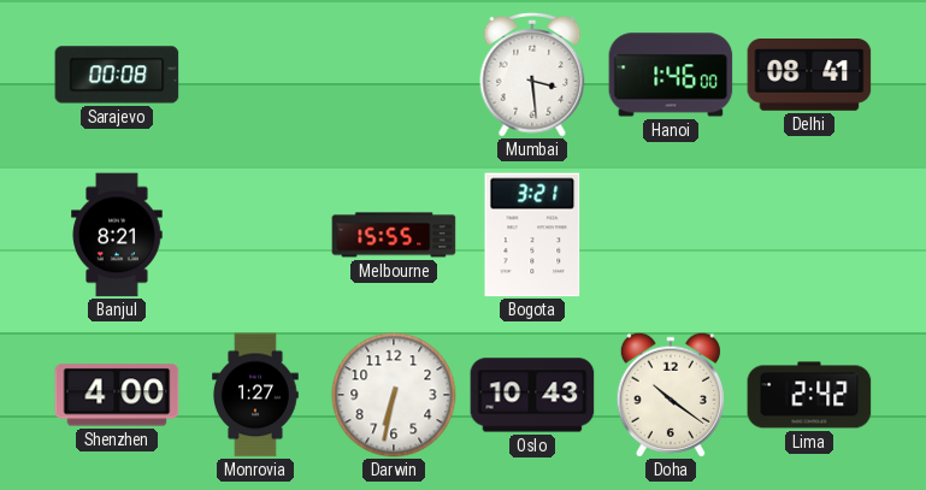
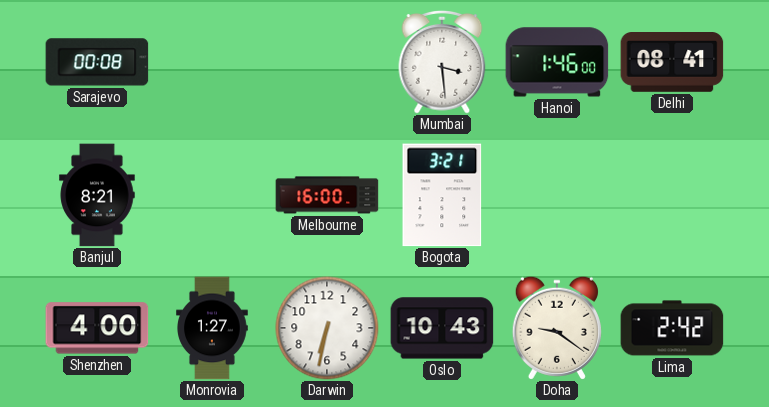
Melbourne: 15:55 -> 16:00
Doha: 10:21 -> 9:21
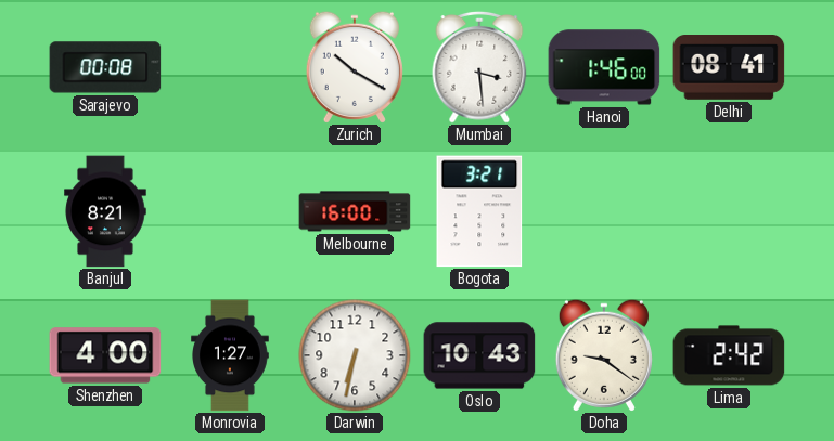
Zurich: none -> 10:20
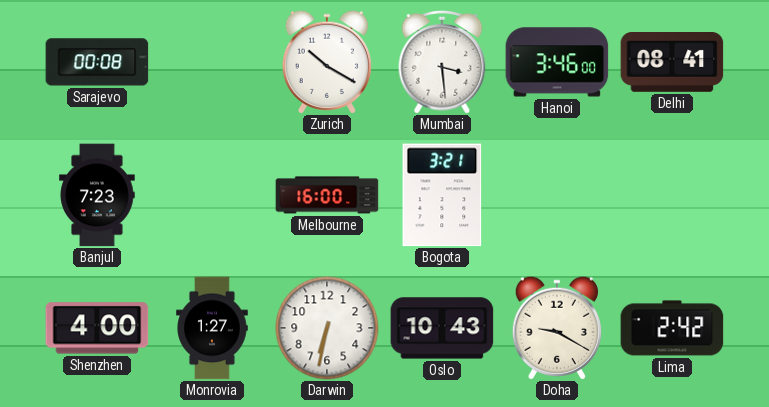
Hanoi: 1:46 -> 3:46
Banjul: 8:21 -> 7:23
Doha: 9:21 -> 9:20
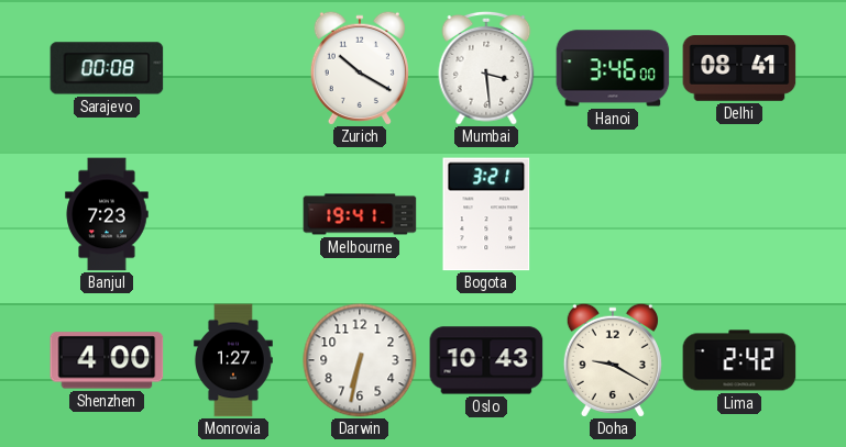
Melbourne: 16:00 -> 19:41
